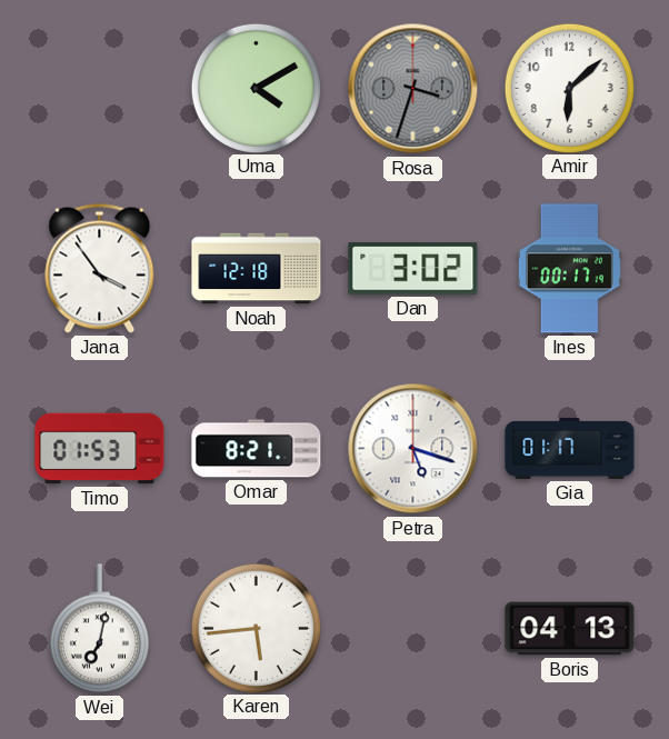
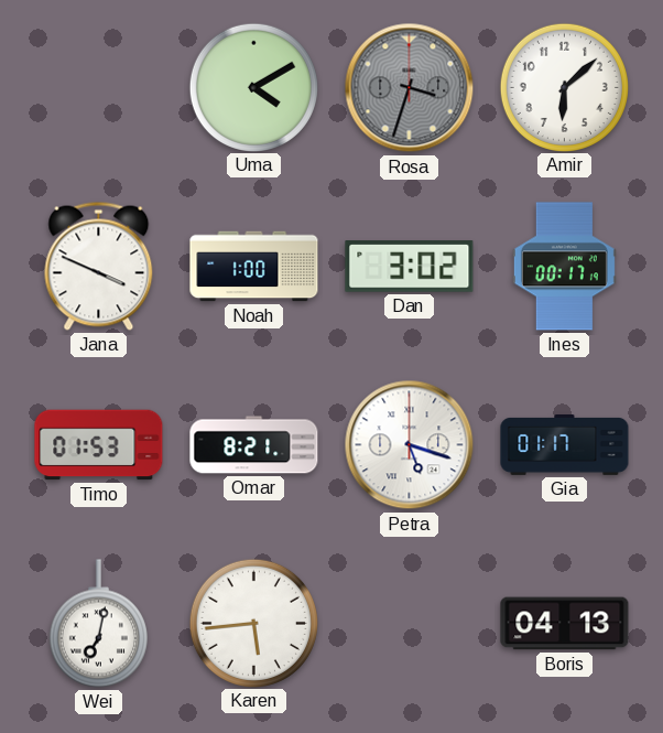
Jana: 3:54 -> 3:49
Noah: 12:18 -> 1:00
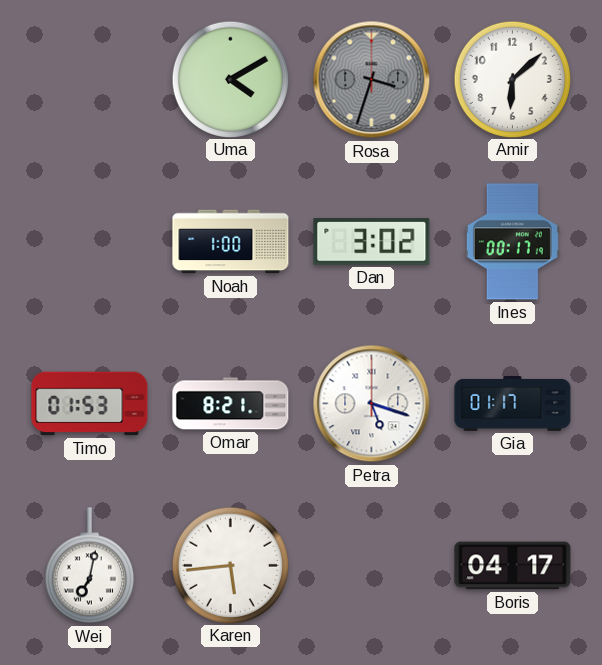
Jana: 3:49 -> none
Boris: 04:13 -> 04:17
